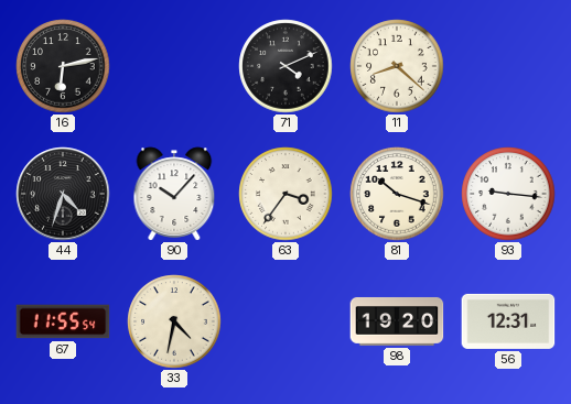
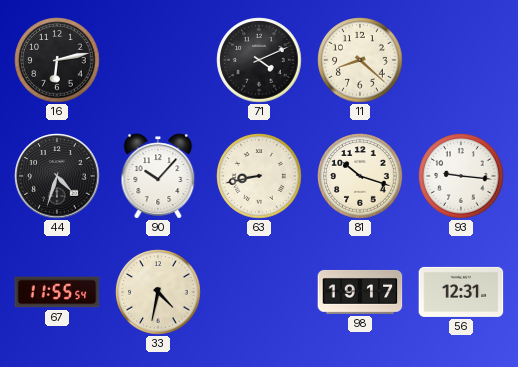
63: 3:36 -> 8:43
98: 19:20 -> 19:17
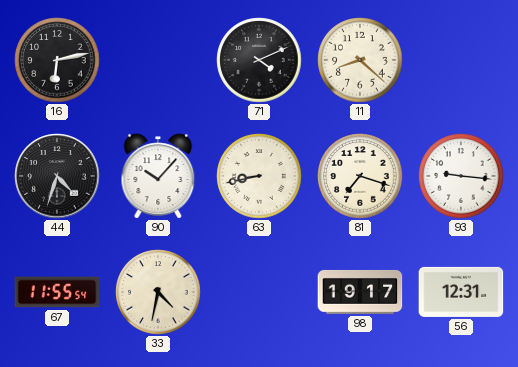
81: 10:18 -> 7:18
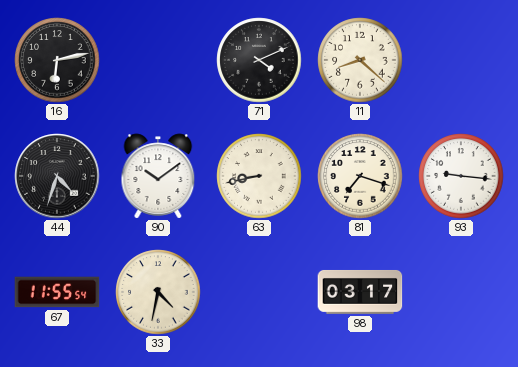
90: 10:07 -> 10:09
98: 19:17 -> 03:17
56: 12:31 -> none
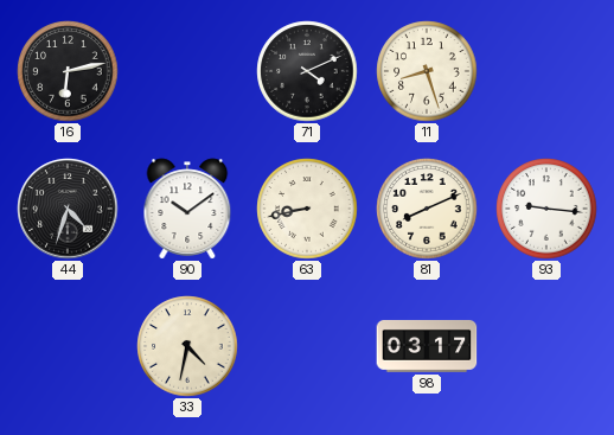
11: 8:22 -> 8:27
81: 7:18 -> 8:11
67: 11:55 -> none
